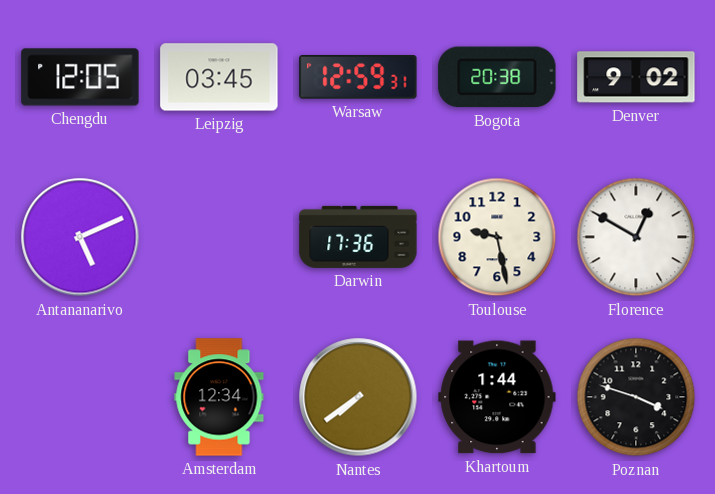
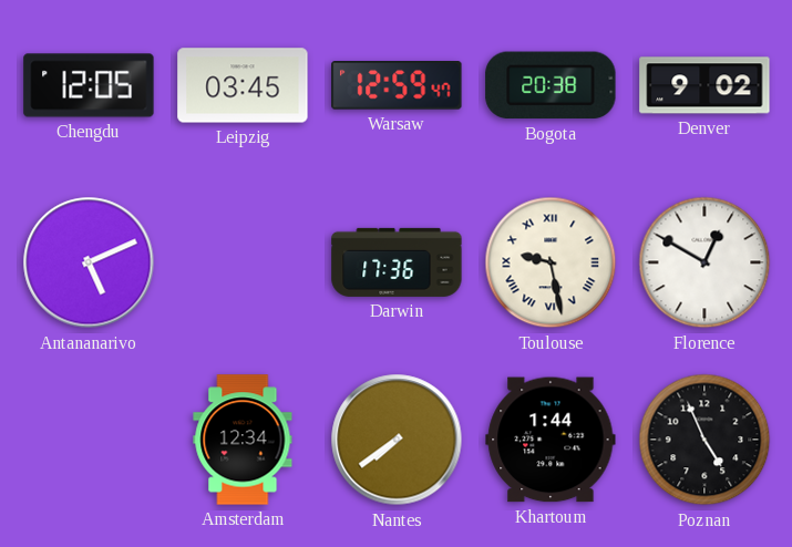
Warsaw: 12:59:31 -> 12:59:47
Toulouse numerals: Arabic -> Roman
Poznan: 3:48 -> 4:56
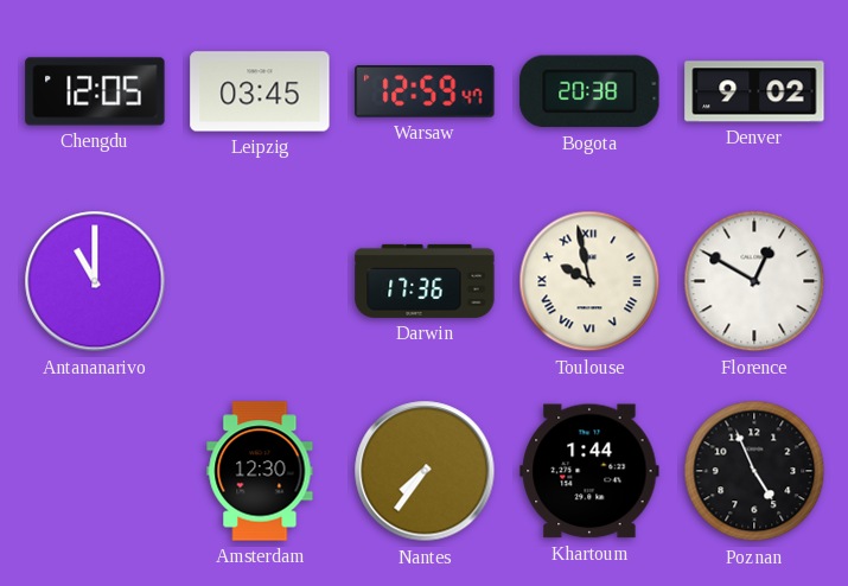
Antananarivo: 5:11 -> 11:00
Toulouse: 9:28 -> 9:58
Amsterdam: 12:34 -> 12:30
Nantes: 7:39 -> 7:36
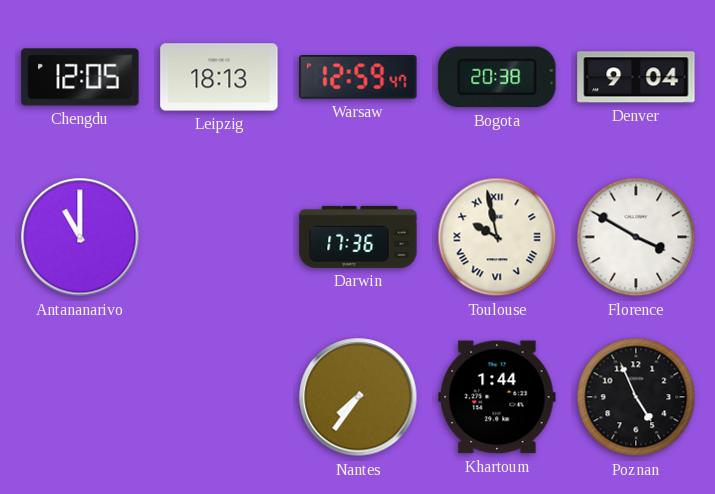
Leipzig: 03:45 -> 18:13
Denver: 9:02 -> 9:04
Florence: 12:50 -> 3:50
Amsterdam: 12:30 -> none
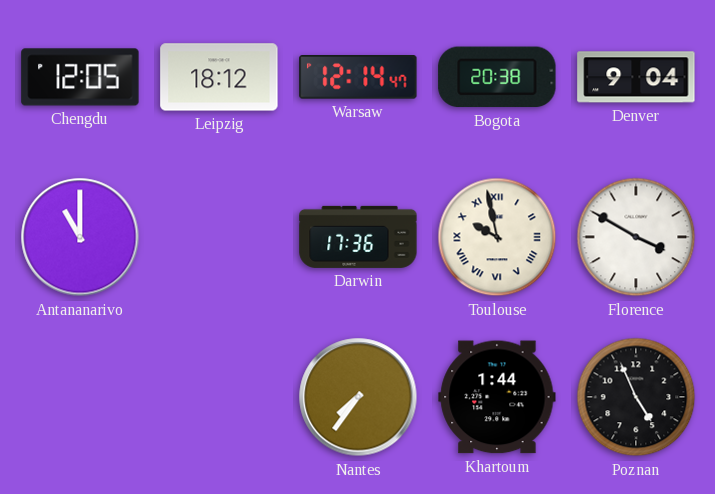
Leipzig: 18:13 -> 18:12
Warsaw: 12:59 -> 12:14
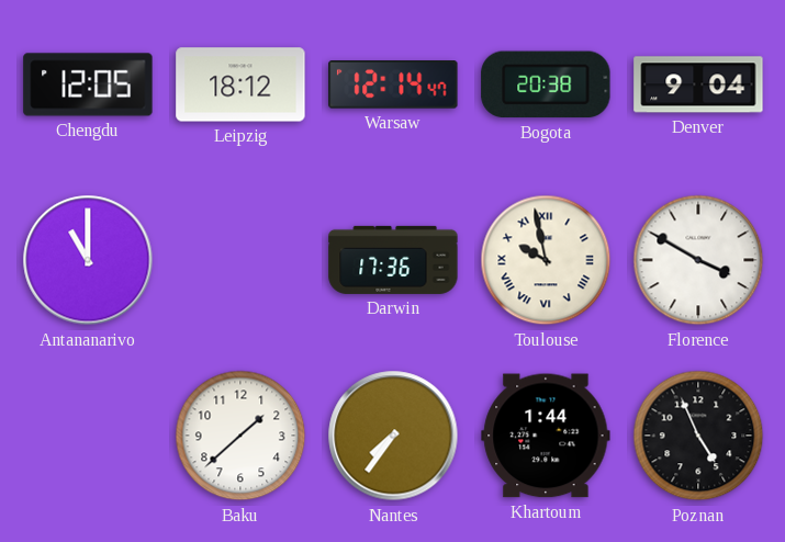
Baku: none -> 1:38
